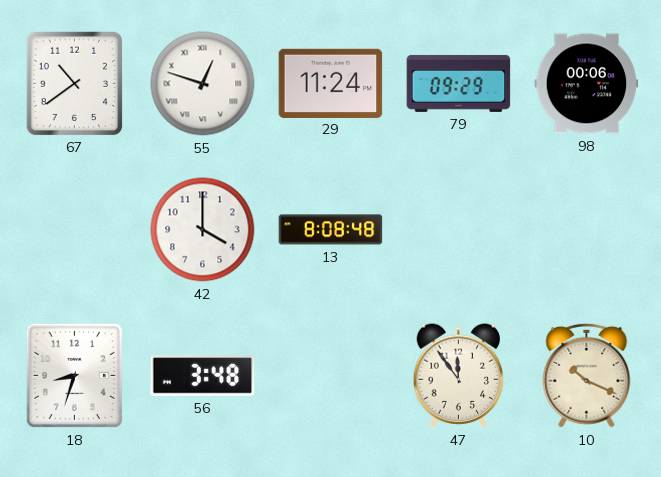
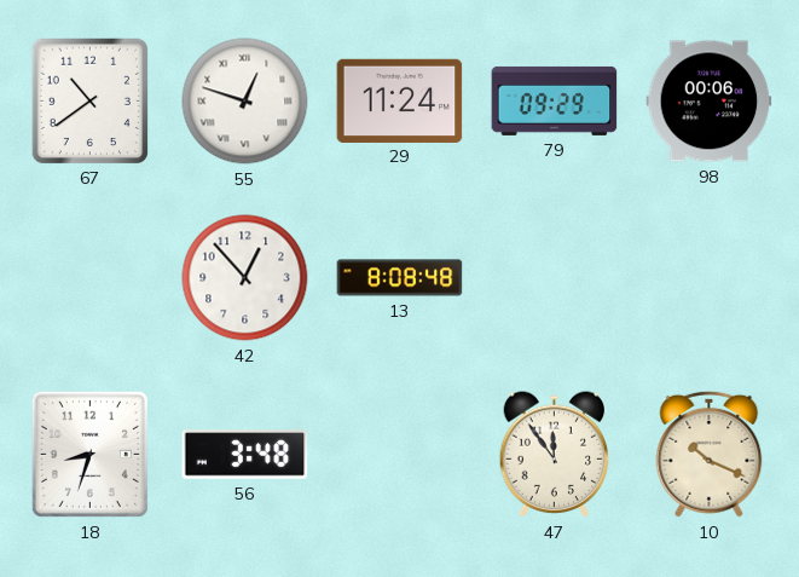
42: 4:00 -> 12:53
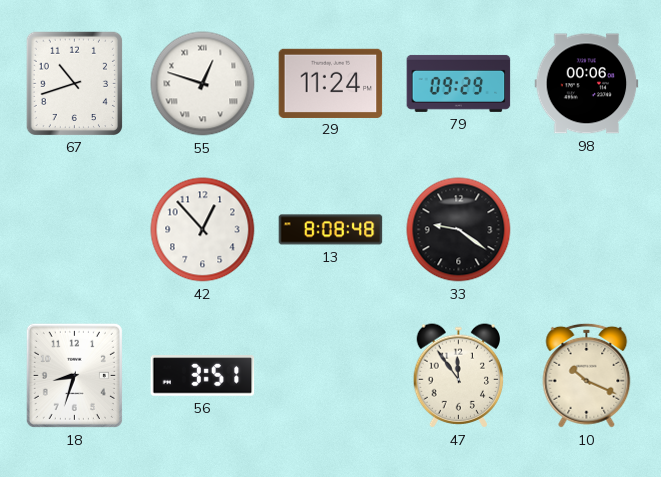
67: 10:39 -> 10:42
33: none -> 9:21
56: 3:48 -> 3:51
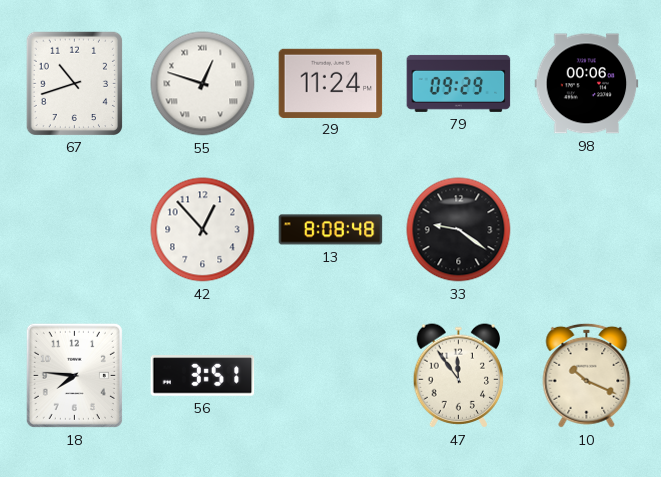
18: 8:33 -> 7:46
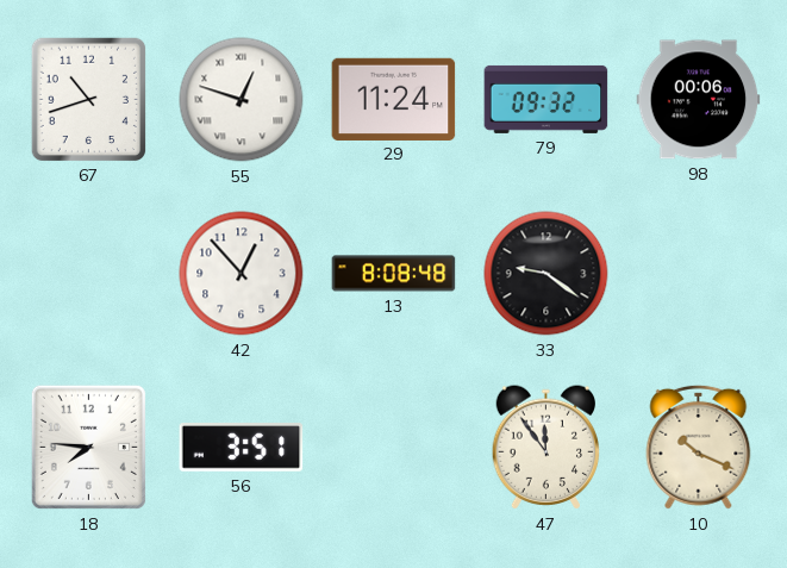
79: 09:29 -> 09:32
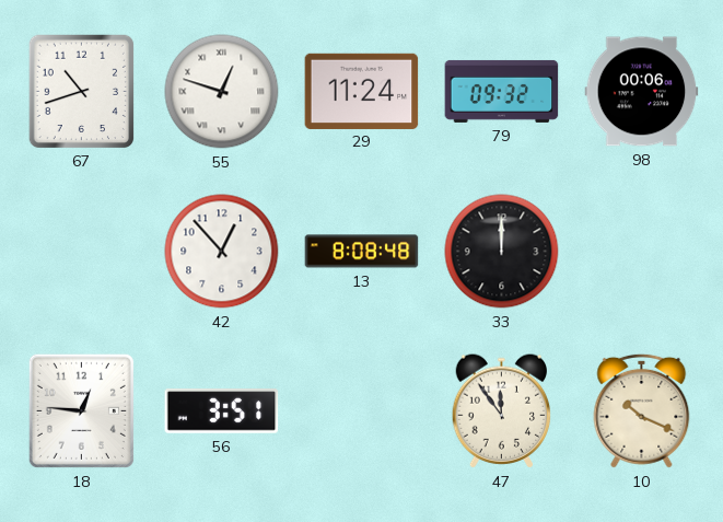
33: 9:21 -> 12:00
18: 7:46 -> 12:46
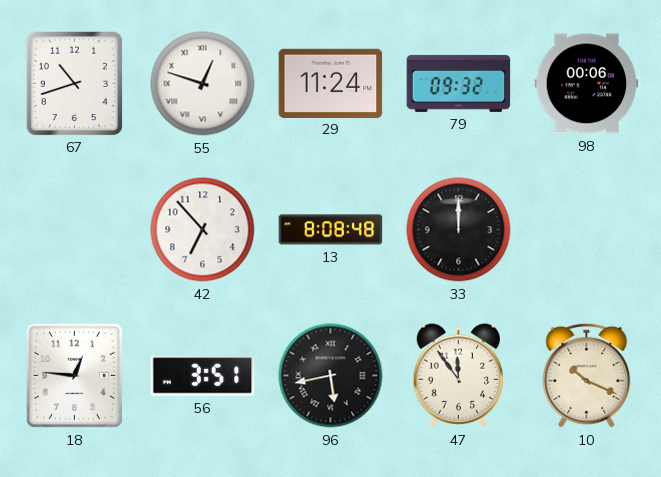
42: 12:53 -> 6:53
96: none -> 5:43
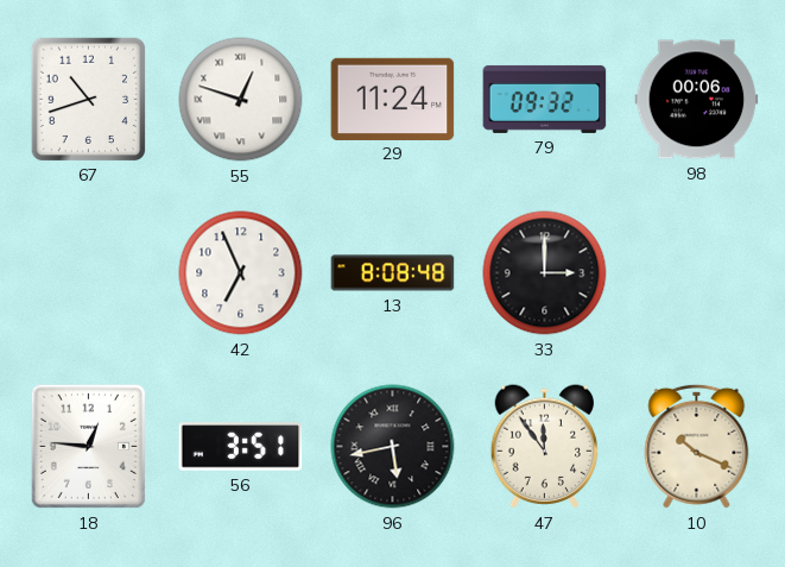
42: 6:53 -> 6:56
33: 12:00 -> 3:00
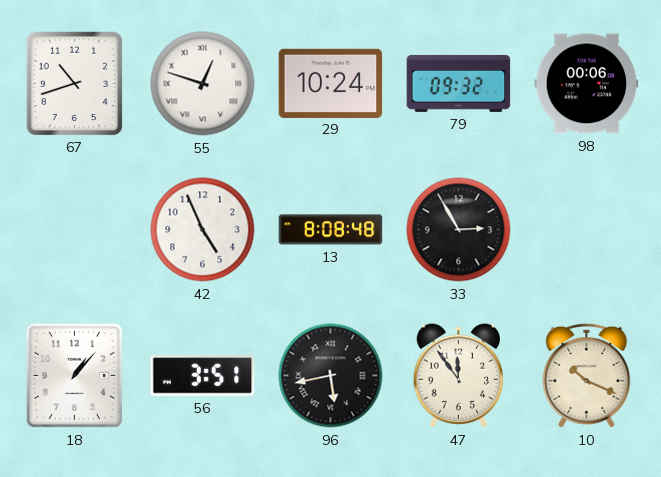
29: 11:24 -> 10:24
42: 6:56 -> 4:56
33: 3:00 -> 2:55
18: 12:46 -> 1:07
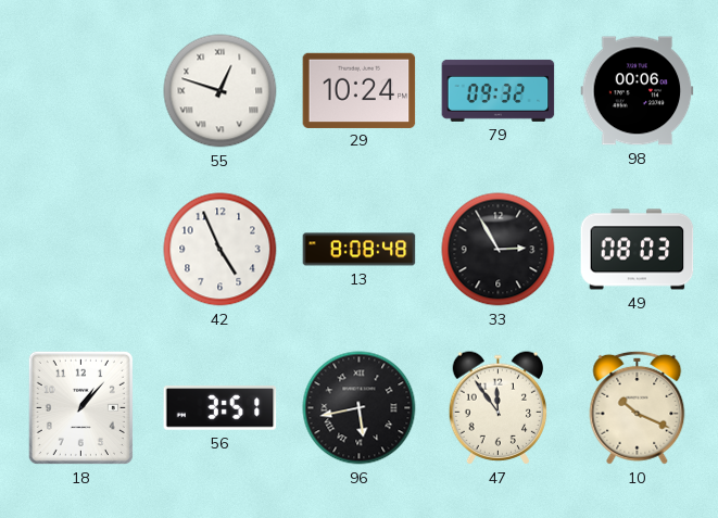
67: 10:42 -> none
49: none -> 08:03
